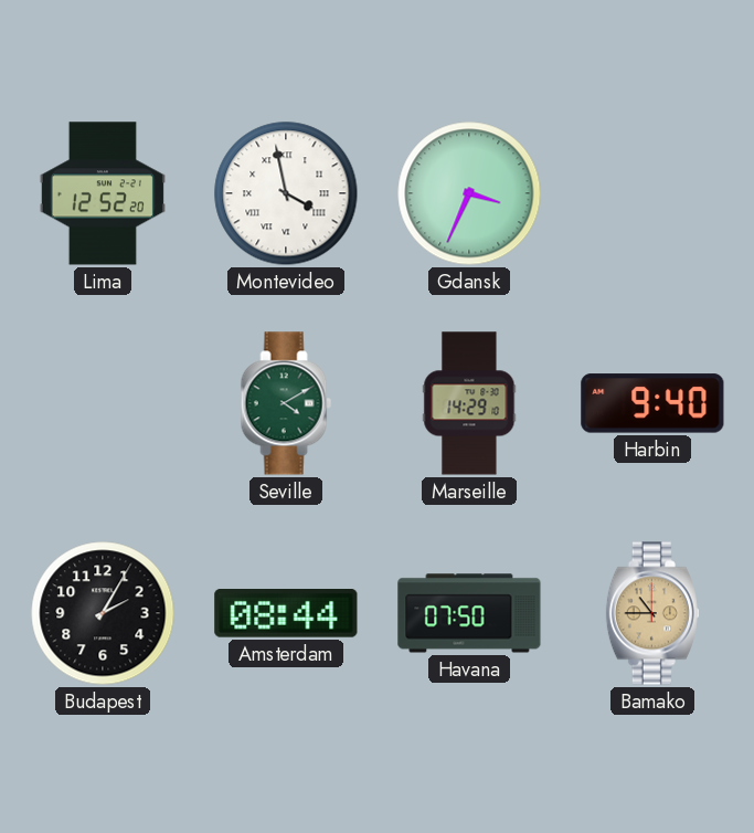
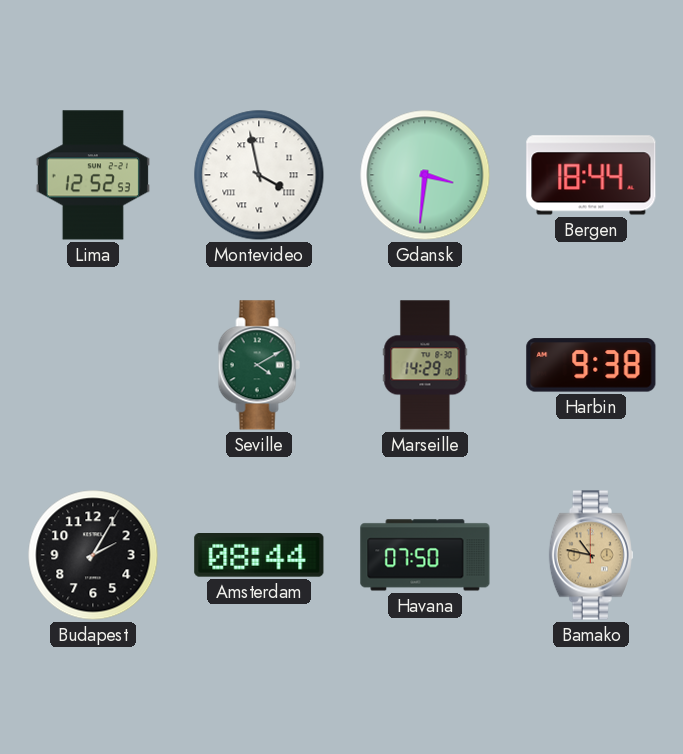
Lima: 12:52:20 -> 12:52:53
Gdansk: 3:34 -> 3:31
Bergen: none -> 18:44
Harbin: 9:40 -> 9:38
Bamako: 10:45 -> 10:47
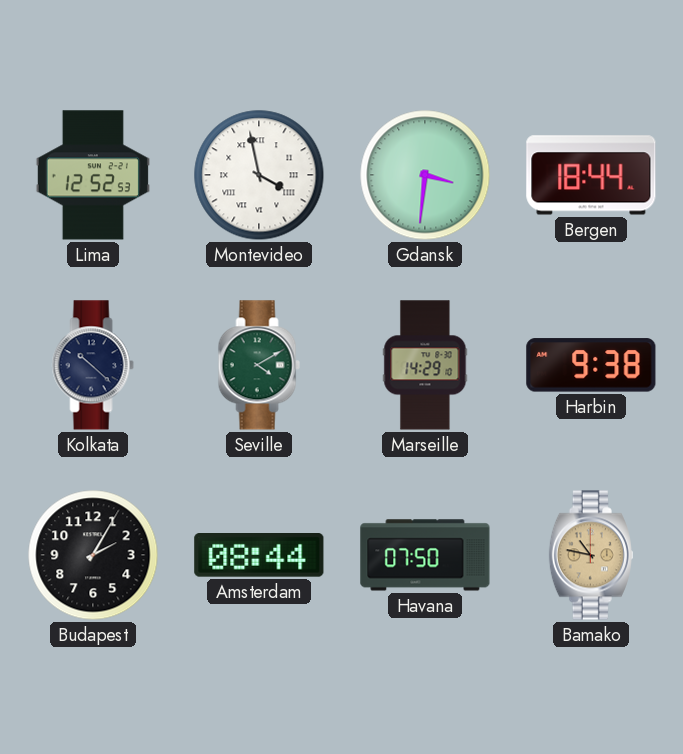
Kolkata: none -> 10:22
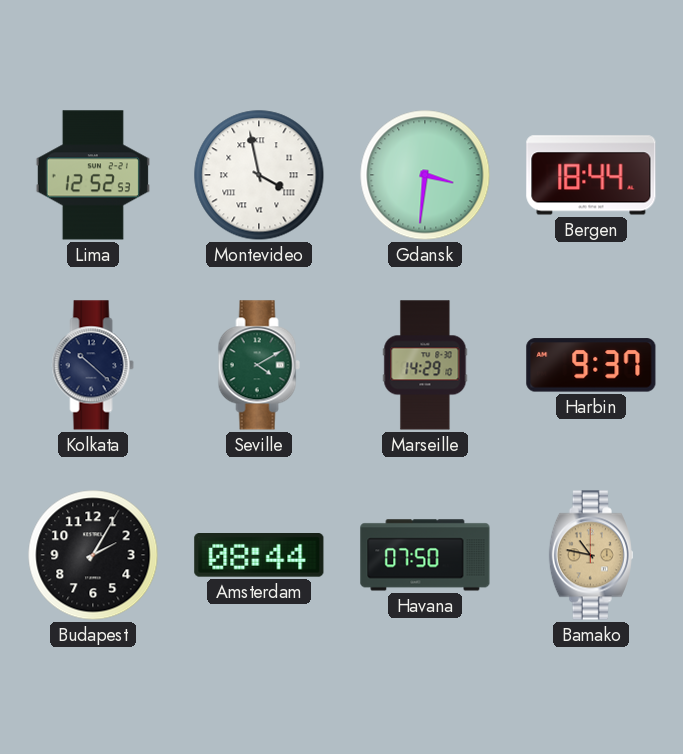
Harbin: 9:38 -> 9:37
